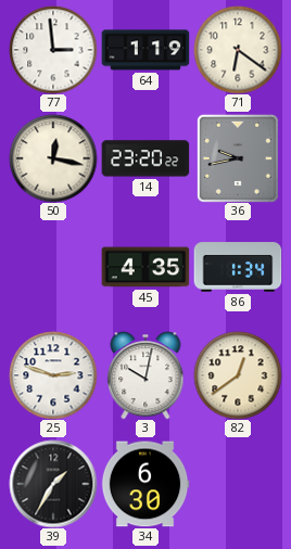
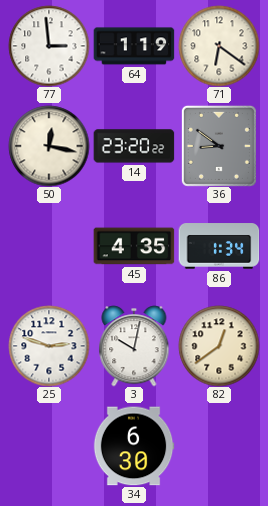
36: 9:43 -> 8:51
39: 1:35 -> none
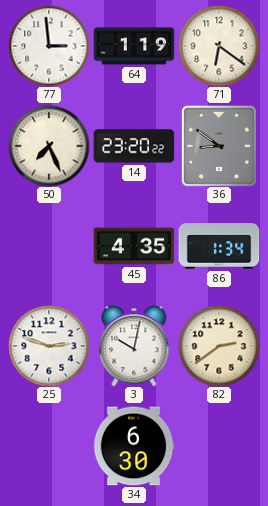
50: 12:17 -> 7:26
82: 12:39 -> 2:39
